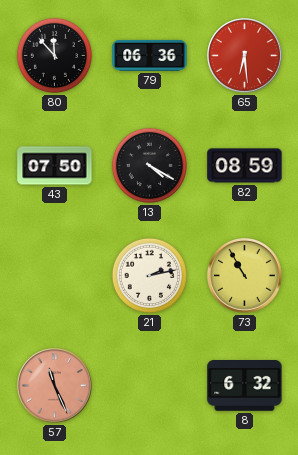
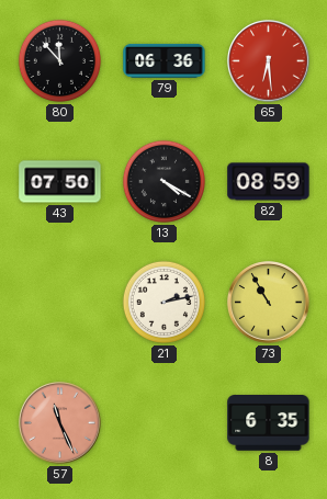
8: 6:32 -> 6:35
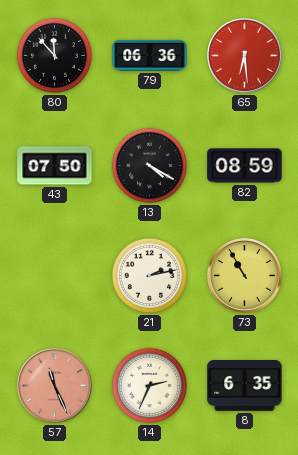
14: none -> 2:34
